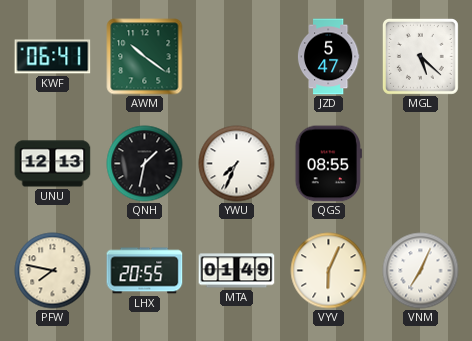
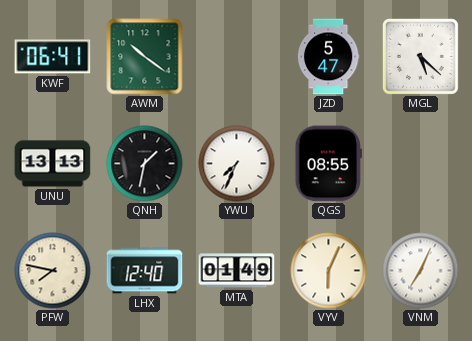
UNU: 12:13 -> 13:13
LHX: 20:55 -> 12:40
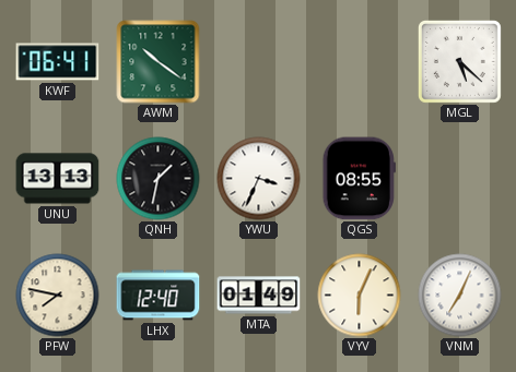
JZD: 5:47 -> none
YWU: 7:34 -> 3:34
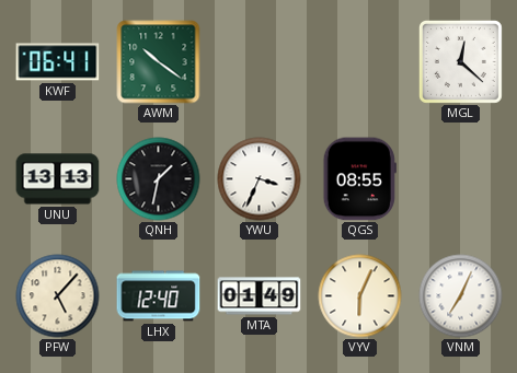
MGL: 5:22 -> 12:22
PFW: 7:47 -> 5:07
